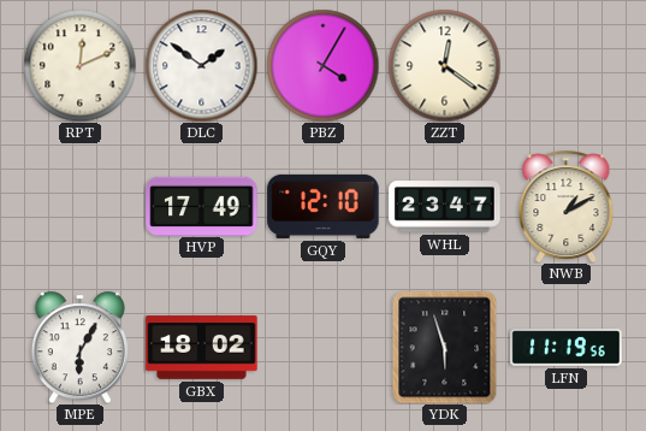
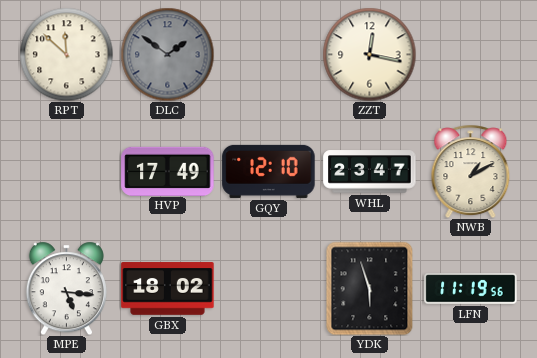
RPT: 12:11 -> 11:52
DLC dial: white -> grey
PBZ: 4:05 -> none
ZZT: 12:21 -> 12:17
MPE: 6:05 -> 5:16
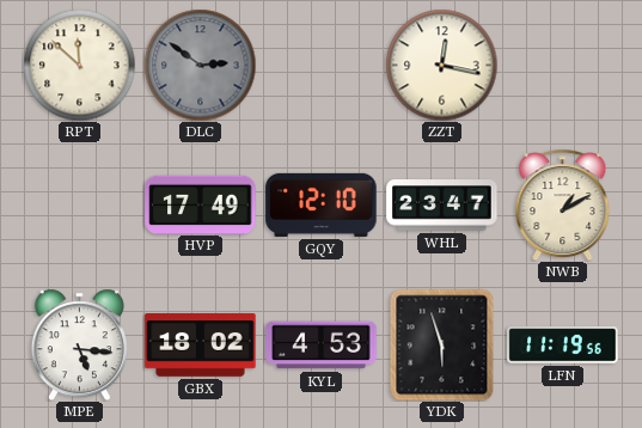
DLC: 1:51 -> 2:51
KYL: none -> 4:53
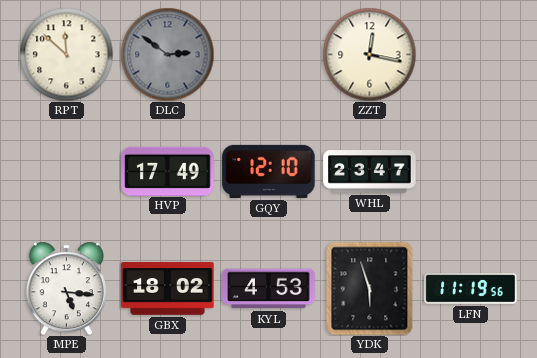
NWB: 1:10 -> none
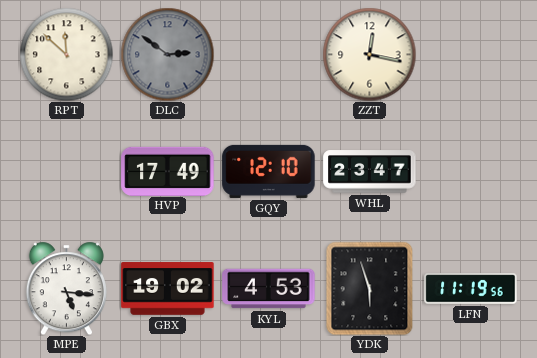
GBX: 18:02 -> 19:02
